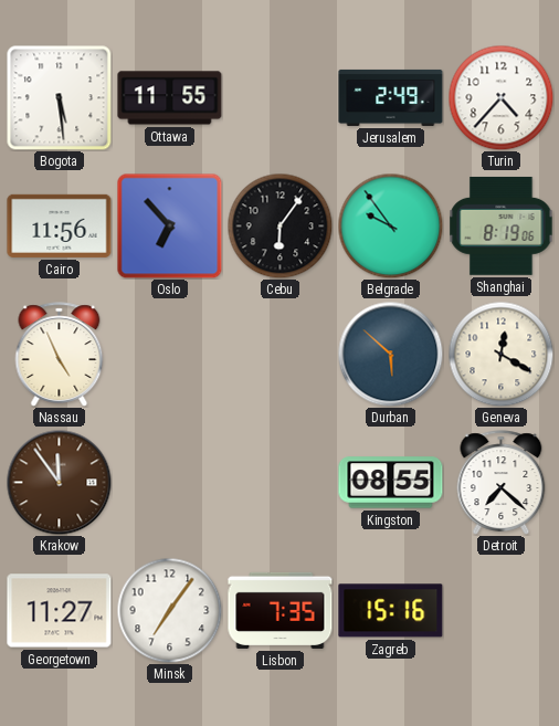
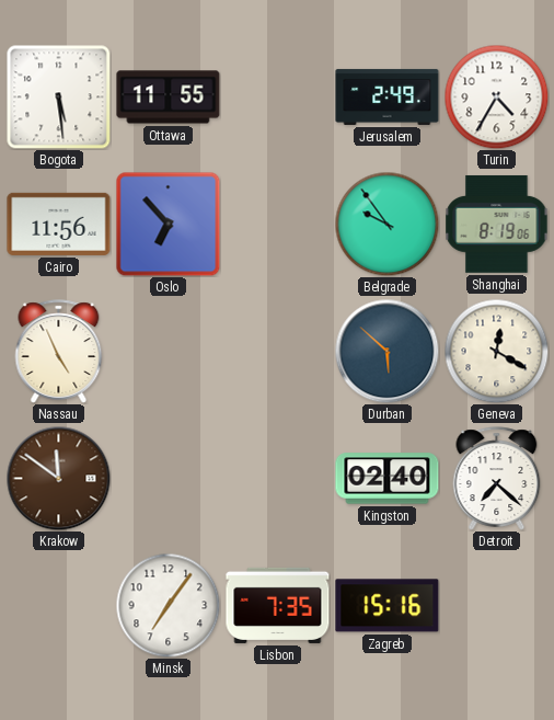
Turin: 4:37 -> 4:35
Cebu: 6:06 -> none
Krakow: 11:54 -> 11:51
Kingston: 08:55 -> 02:40
Georgetown: 11:27 -> none
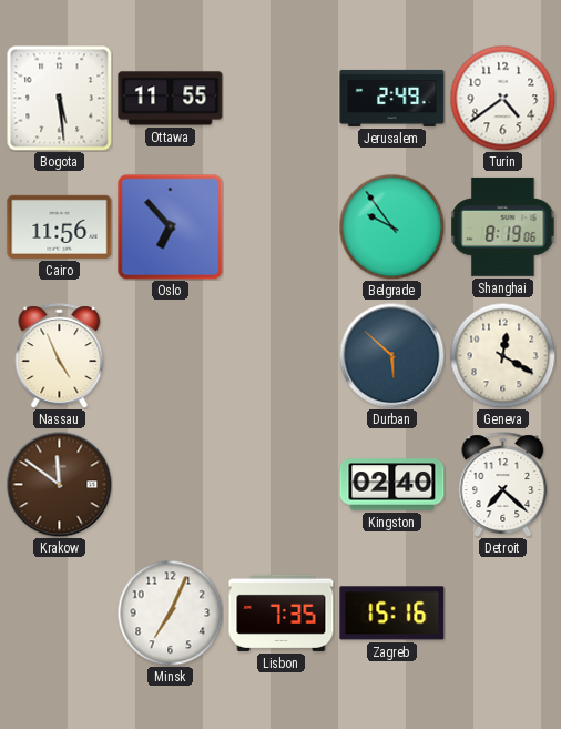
Turin: 4:35 -> 4:39
Minsk: 7:06 -> 7:04
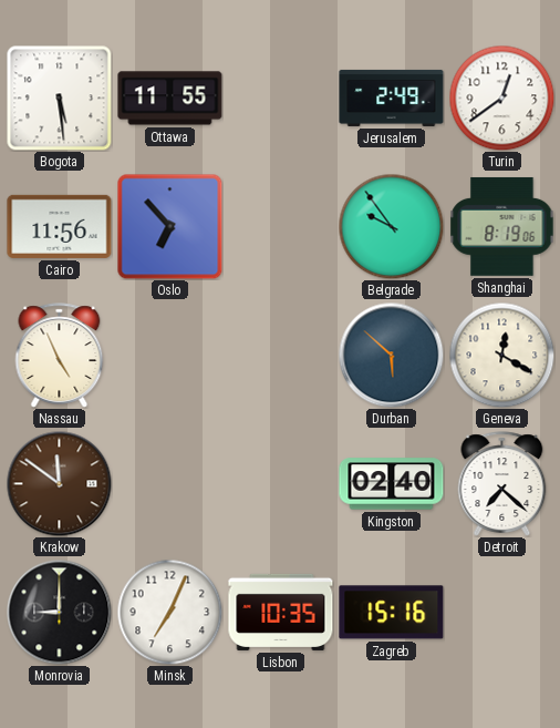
Turin: 4:39 -> 12:39
Monrovia: none -> 9:00
Lisbon: 7:35 -> 10:35
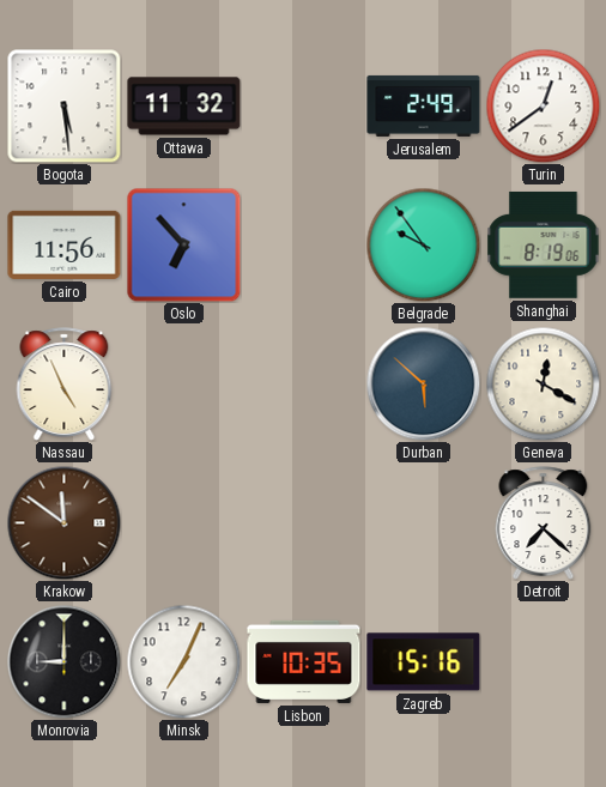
Ottawa: 11:55 -> 11:32
Kingston: 02:40 -> none
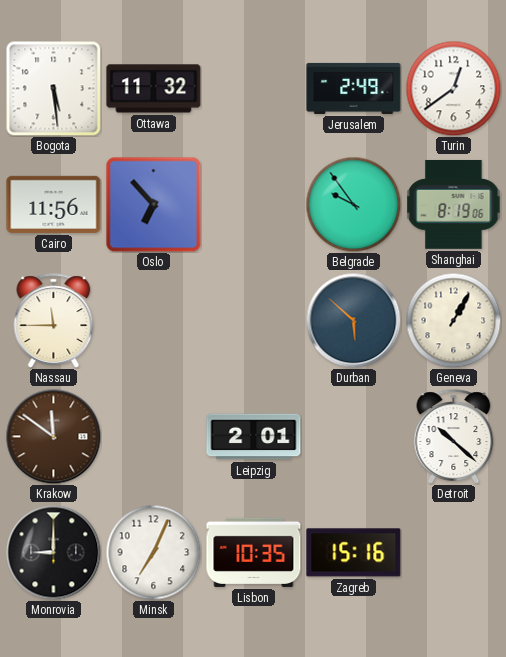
Nassau: 4:56 -> 11:45
Geneva: 12:20 -> 1:05
Leipzig: none -> 2:01
Detroit: 7:22 -> 10:22
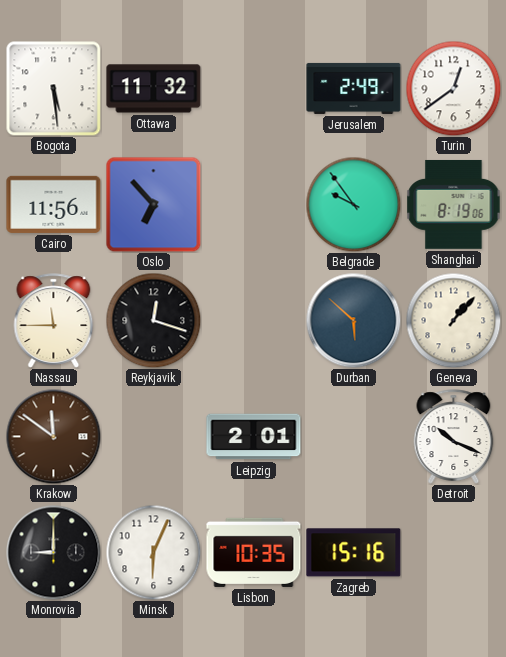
Reykjavik: none -> 12:18
Geneva: 1:05 -> 1:07
Detroit: 10:22 -> 10:19
Minsk: 7:04 -> 6:04
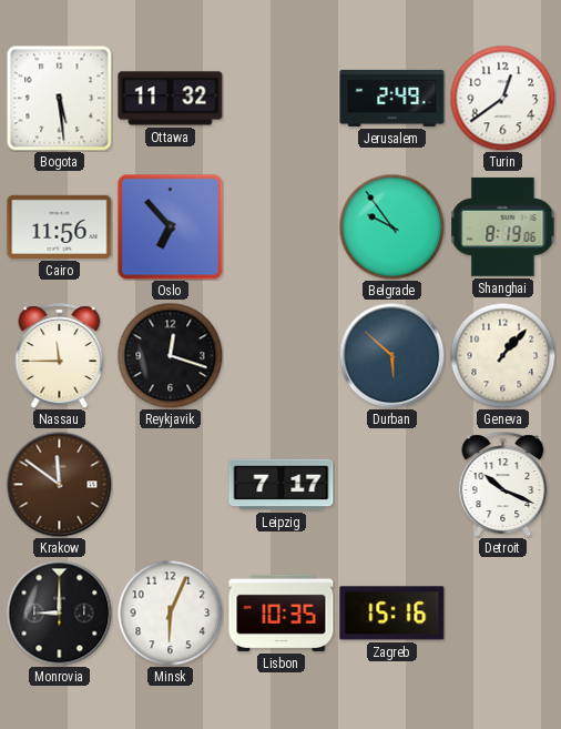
Leipzig: 2:01 -> 7:17
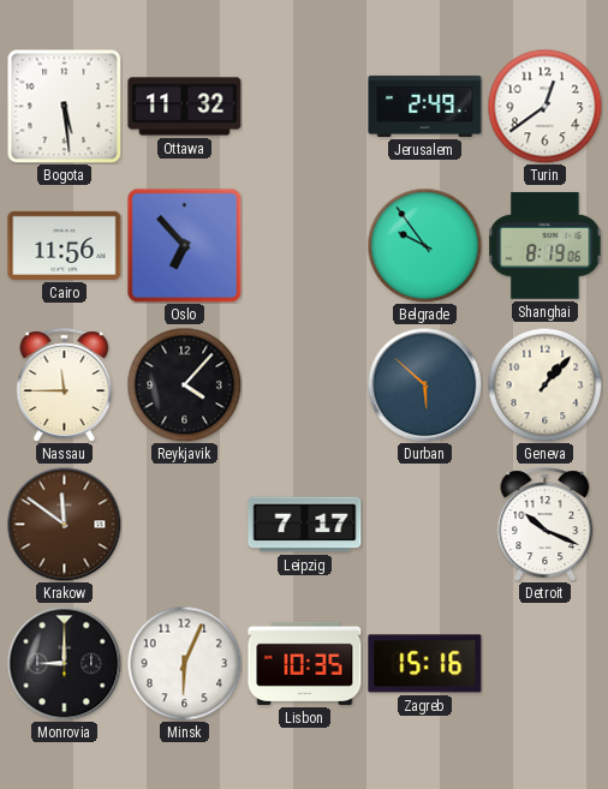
Reykjavik: 12:18 -> 4:07
